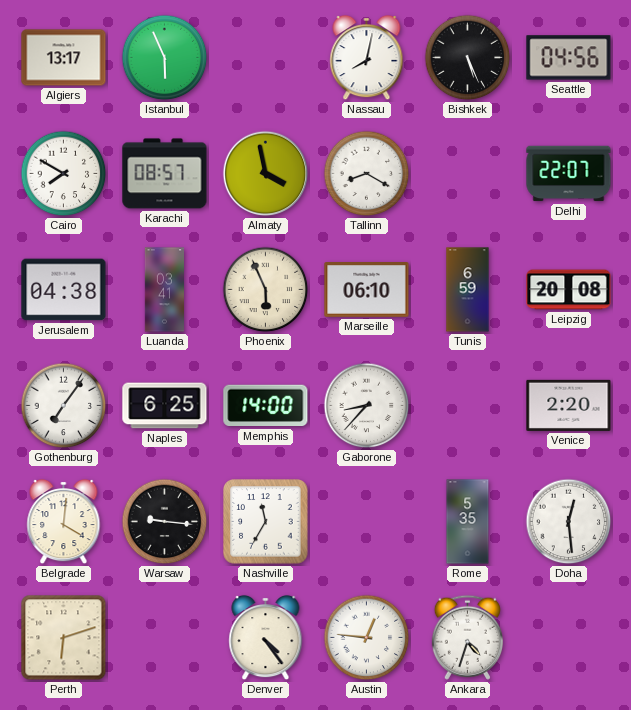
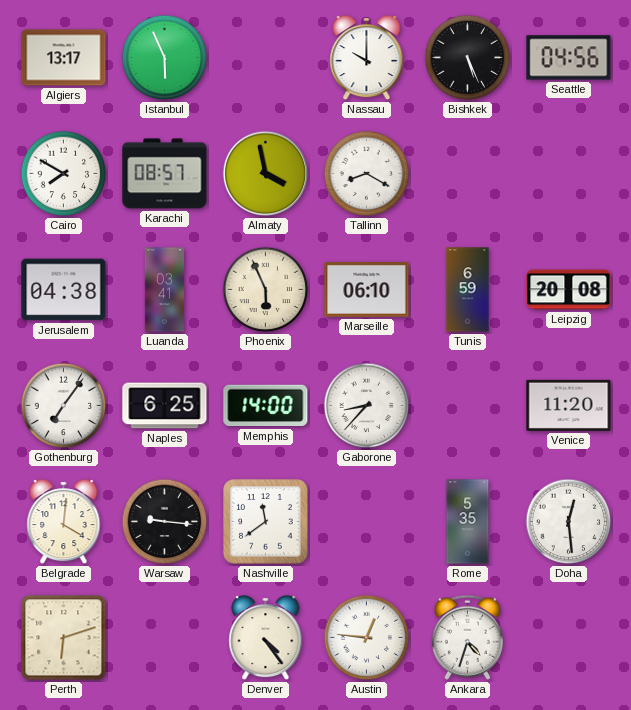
Nassau: 8:02 -> 10:00
Delhi: 22:07 -> none
Venice: 2:20 -> 11:20
Nashville: 11:35 -> 11:39
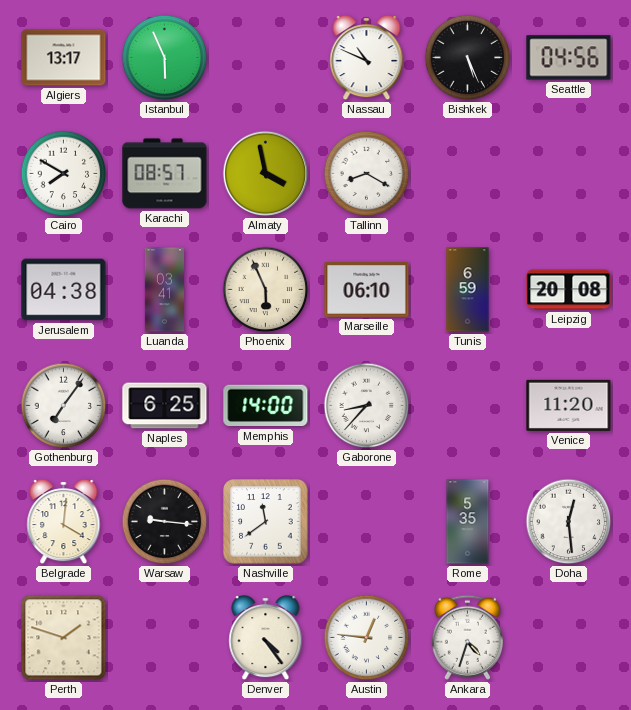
Nassau: 10:00 -> 10:49
Perth: 6:12 -> 1:48
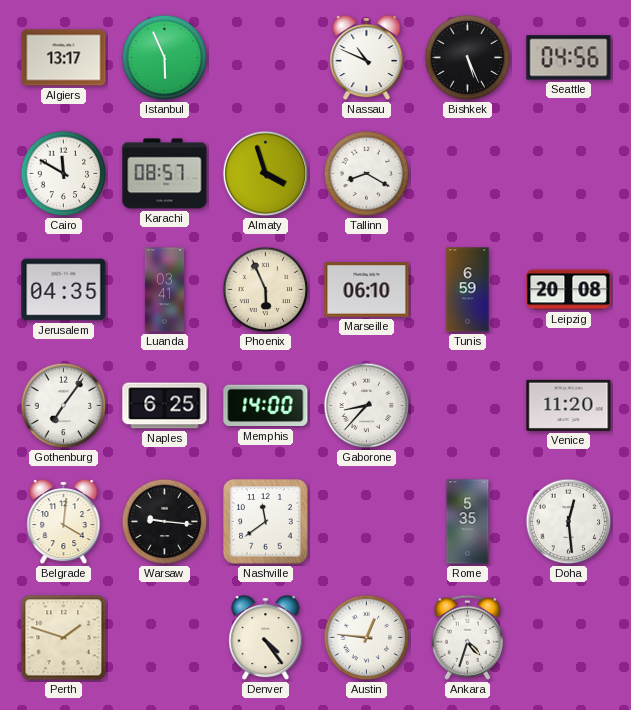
Cairo: 7:50 -> 11:50
Almaty: 3:58 -> 3:57
Jerusalem: 04:38 -> 04:35
